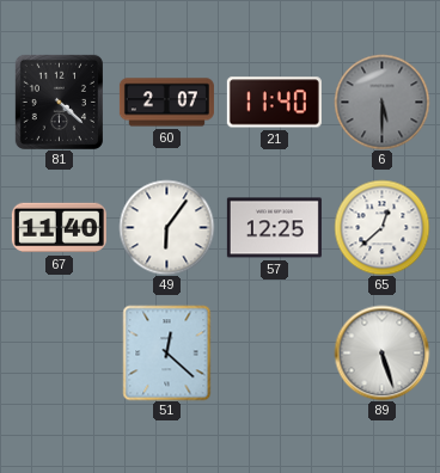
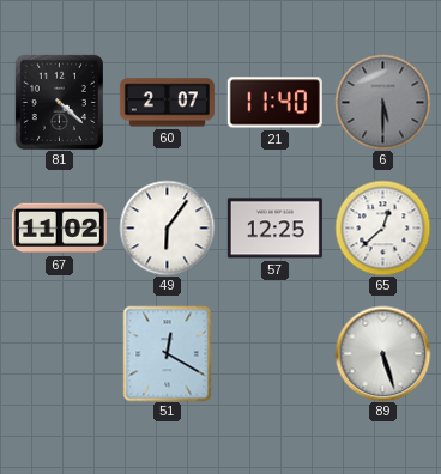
67: 11:40 -> 11:02
51: 12:22 -> 12:20
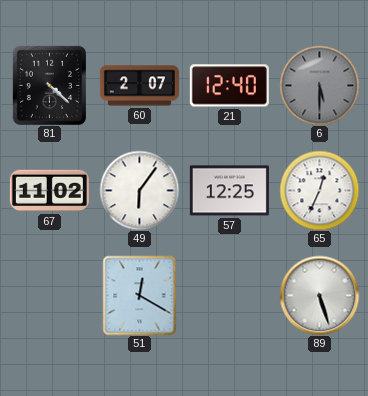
21: 11:40 -> 12:40
65: 12:38 -> 12:34
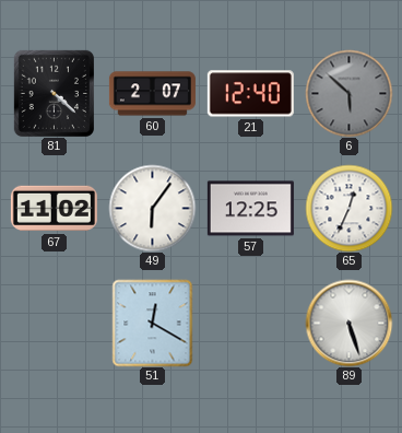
6: 5:30 -> 5:52
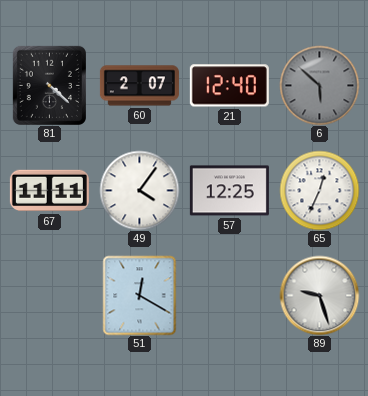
67: 11:02 -> 11:11
49: 6:06 -> 4:06
89: 5:27 -> 9:27
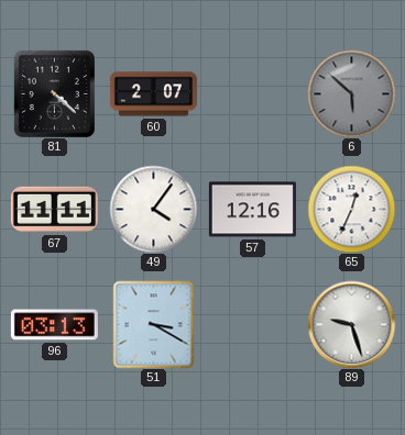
21: 12:40 -> none
57: 12:25 -> 12:16
96: none -> 03:13
51: 12:20 -> 3:20
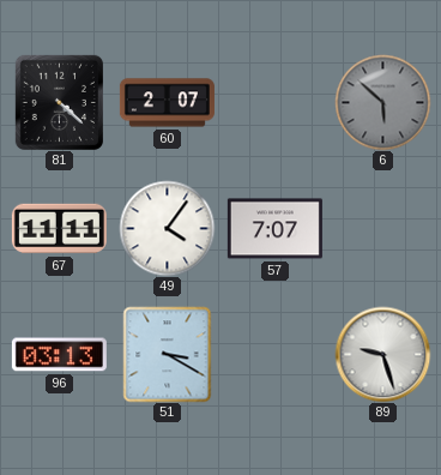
57: 12:16 -> 7:07
65: 12:34 -> none
